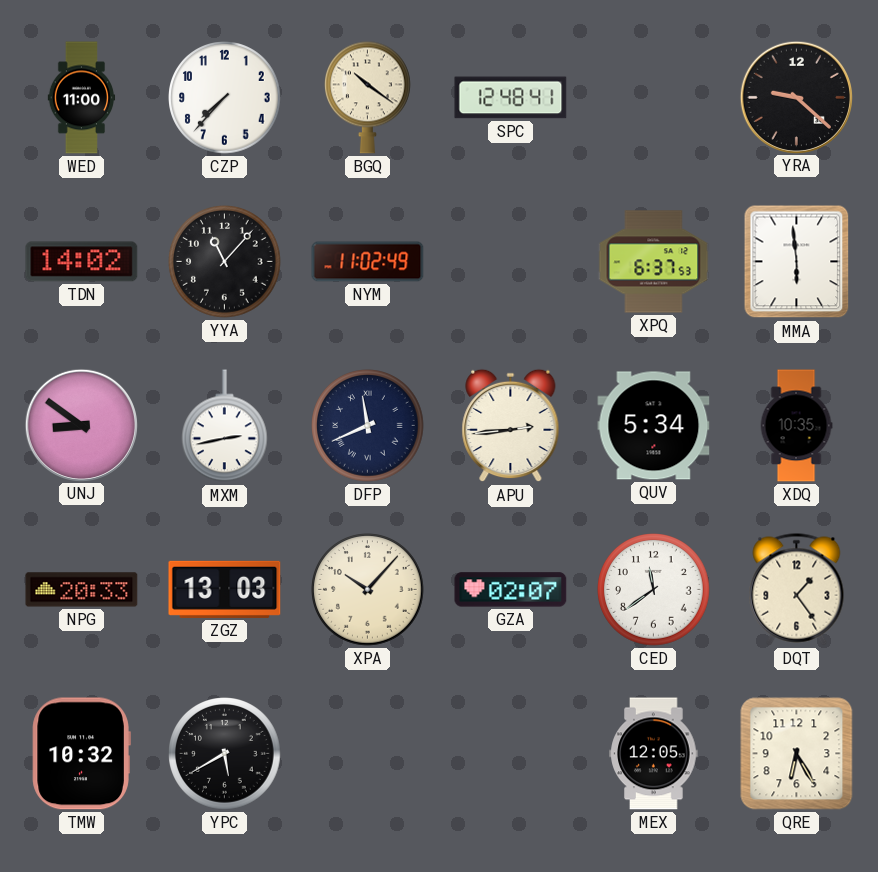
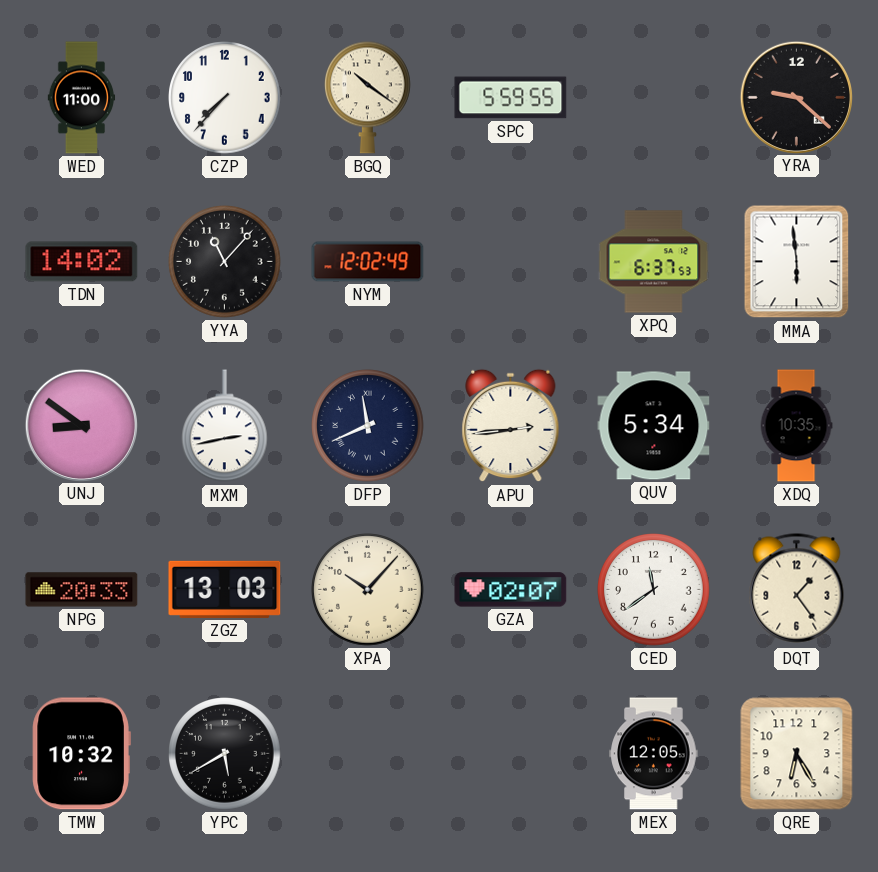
SPC: 12:48 -> 5:59
NYM: 11:02 -> 12:02
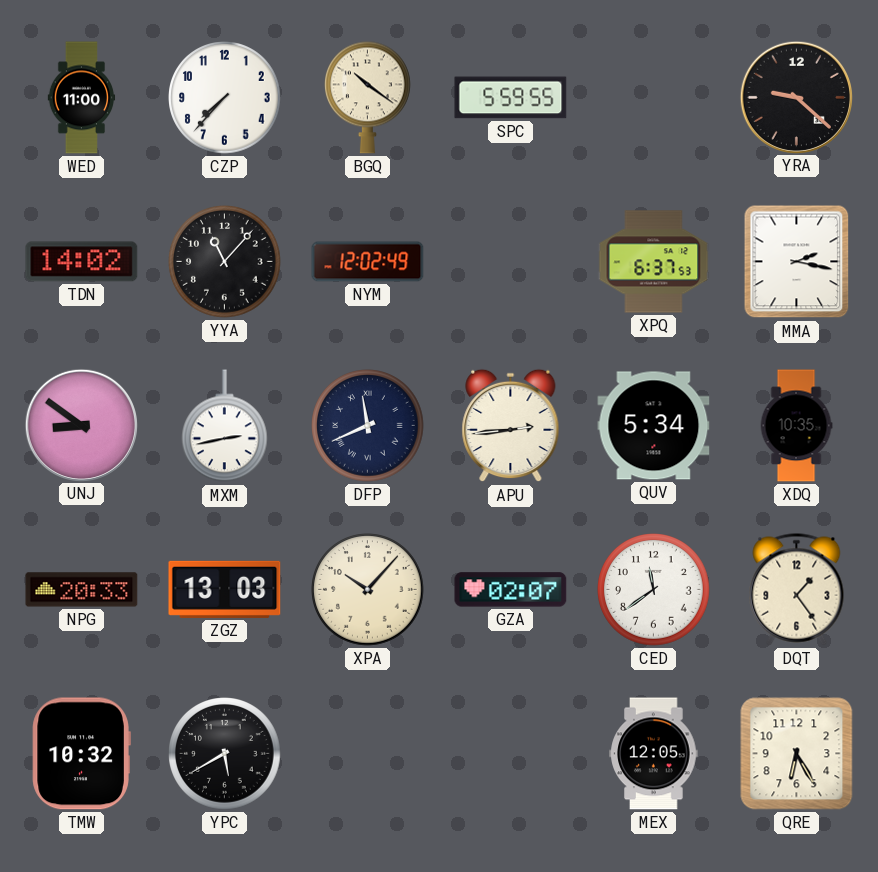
MMA: 5:59 -> 2:17
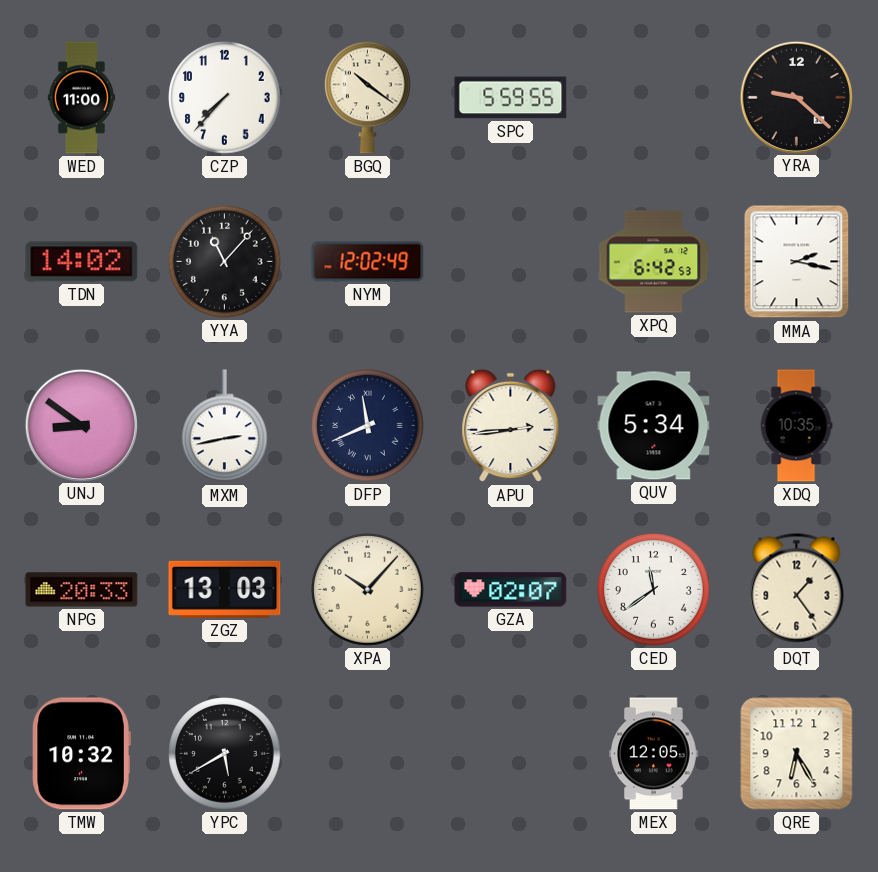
XPQ: 6:37 -> 6:42
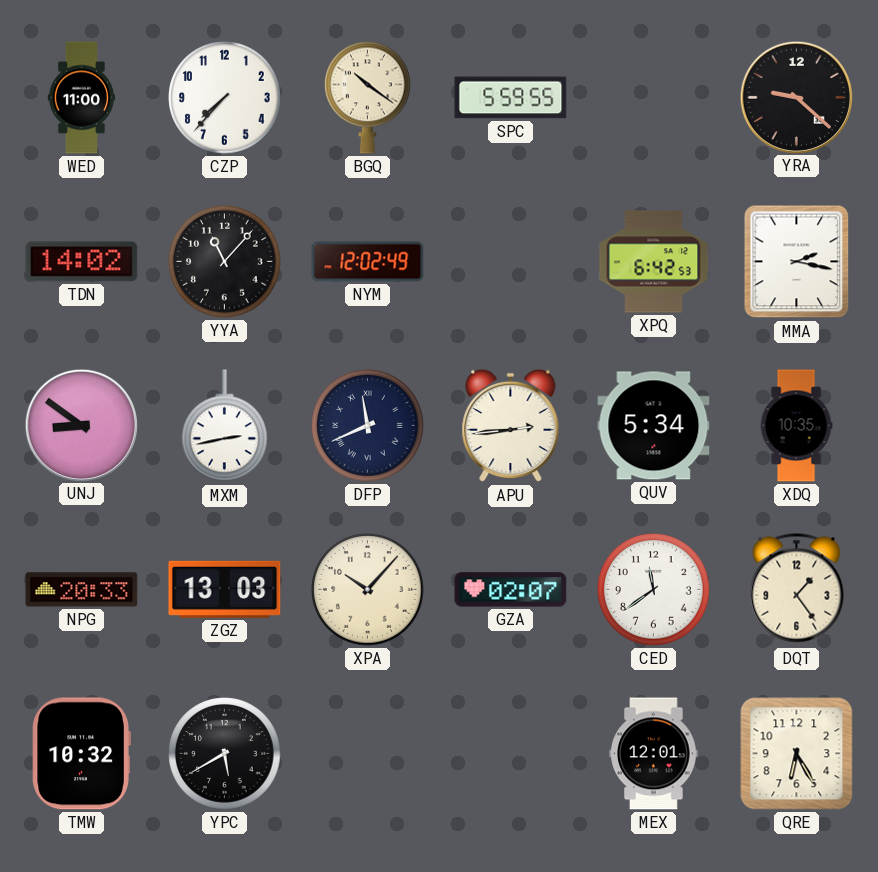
MEX: 12:05 -> 12:01
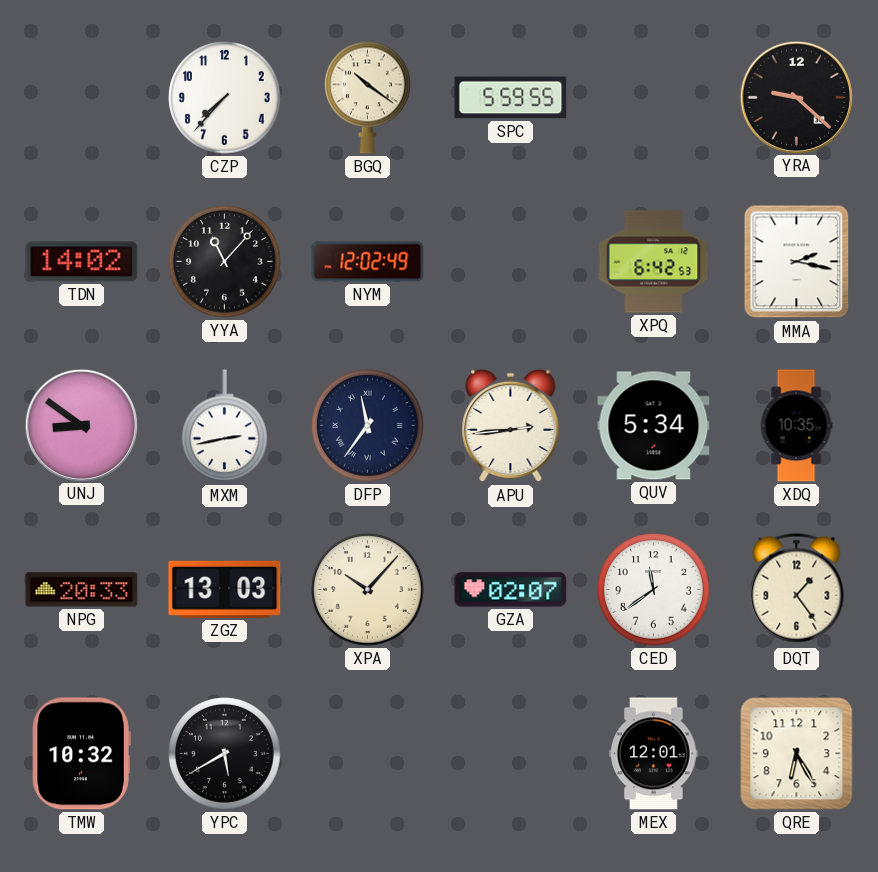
WED: 11:00 -> none
DFP: 11:41 -> 11:36
